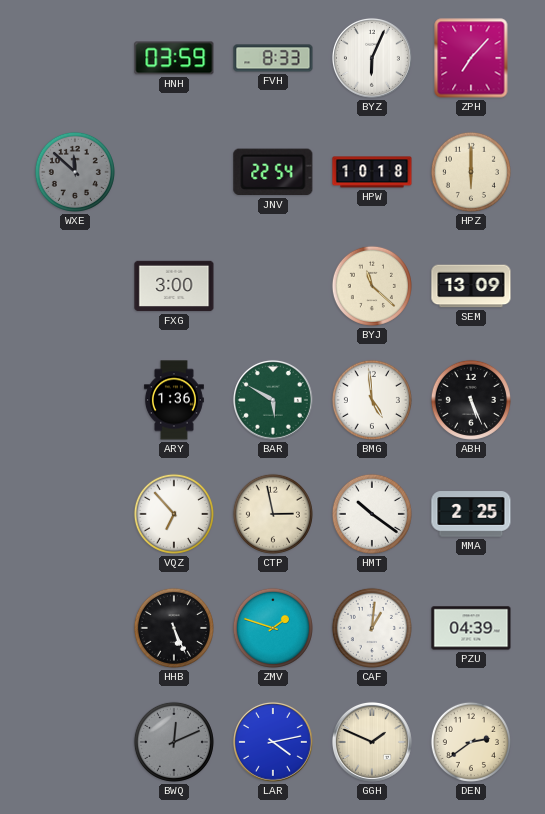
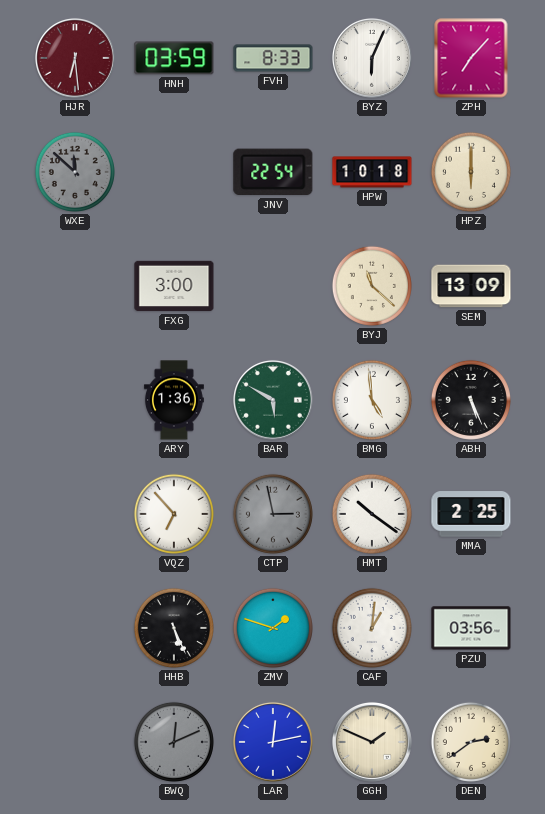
HJR: none -> 6:29
CTP dial: cream -> grey
PZU: 04:39 -> 03:56
LAR: 4:13 -> 12:13
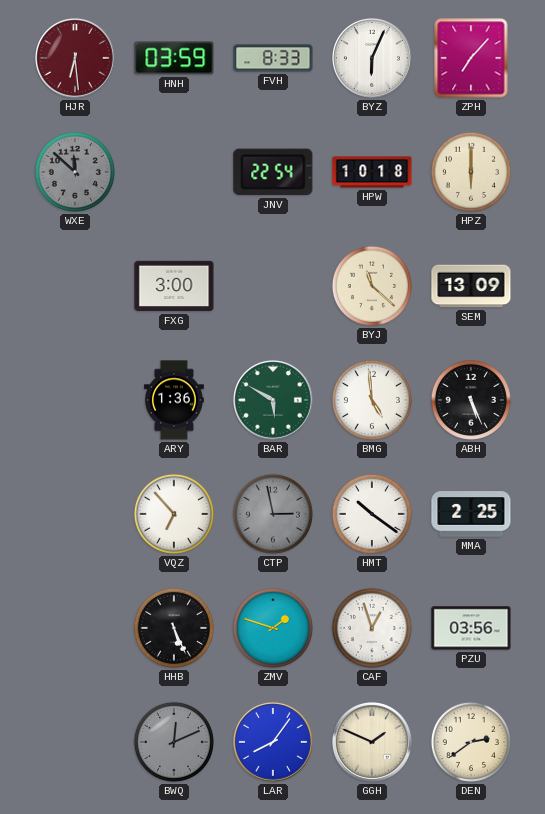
CAF: 1:01 -> 12:57
LAR: 12:13 -> 8:06
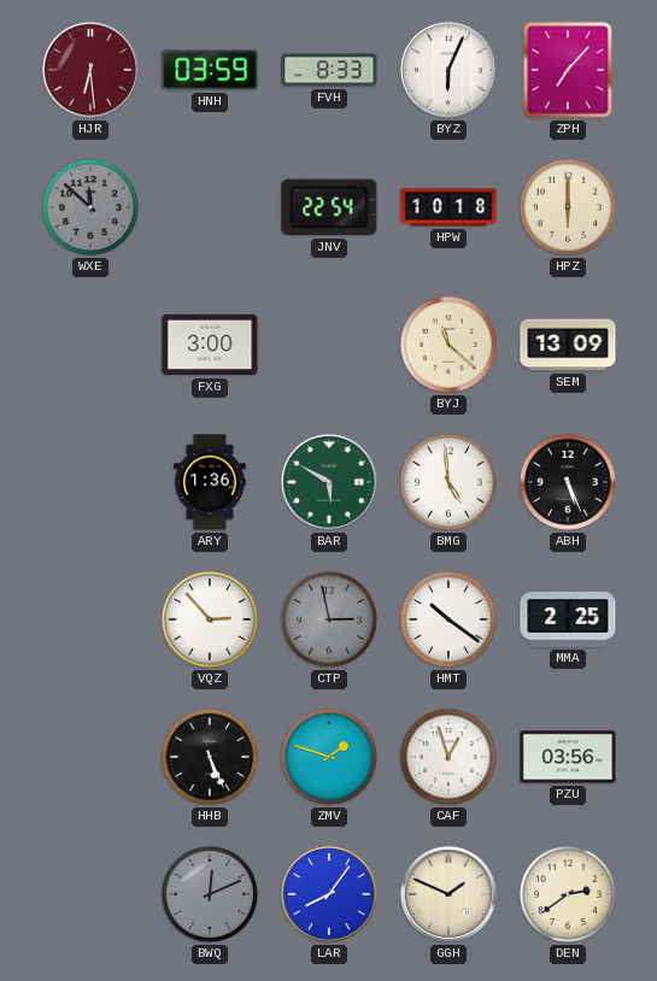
VQZ: 6:53 -> 2:53
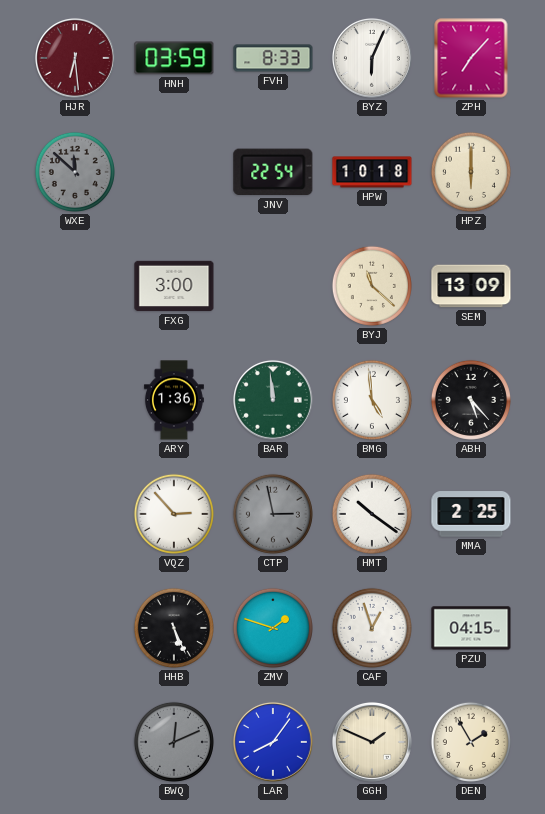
BAR: 5:50 -> 11:59
ABH: 5:26 -> 5:23
PZU: 03:56 -> 04:15
DEN: 2:39 -> 1:55
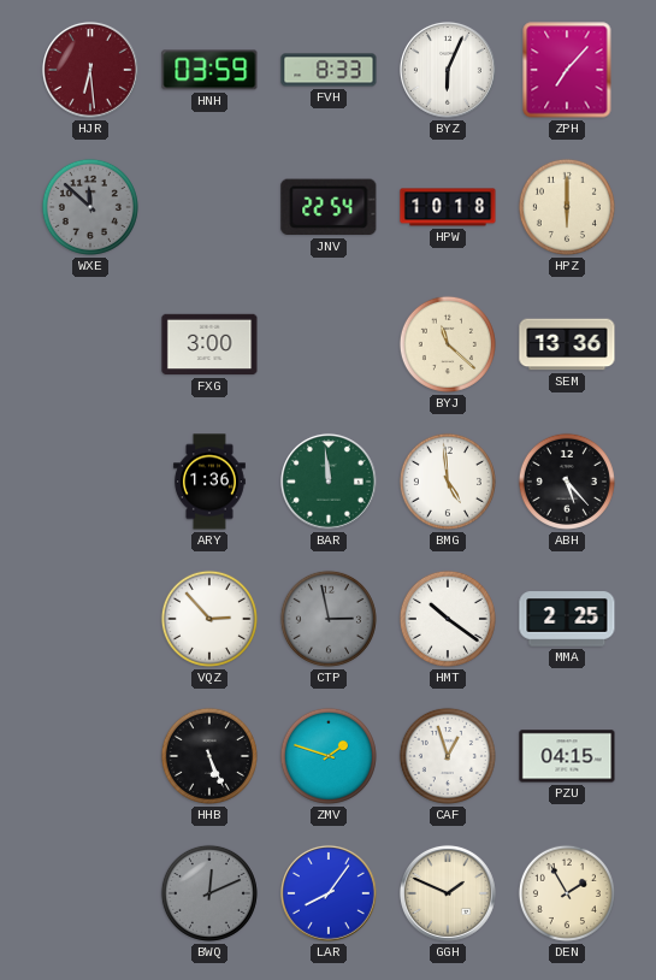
SEM: 13:09 -> 13:36
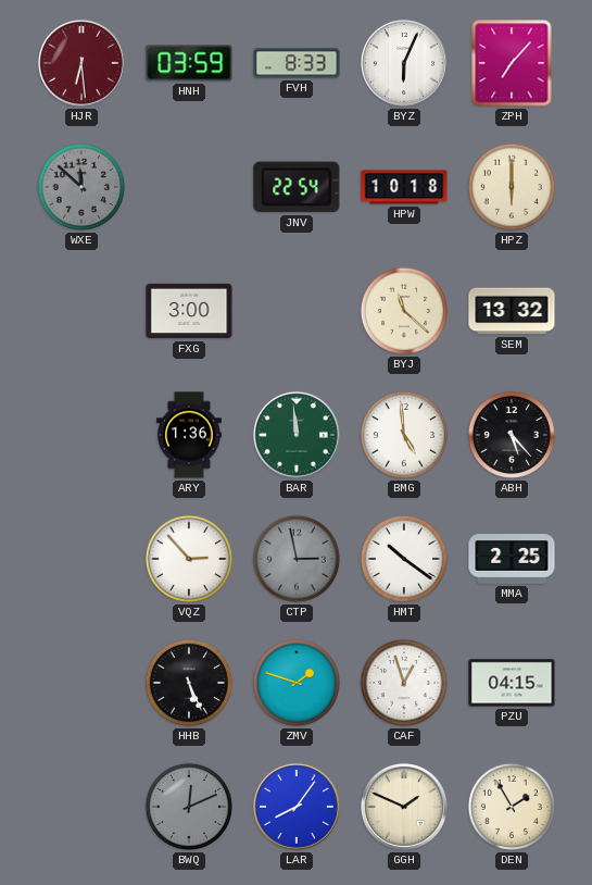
SEM: 13:36 -> 13:32
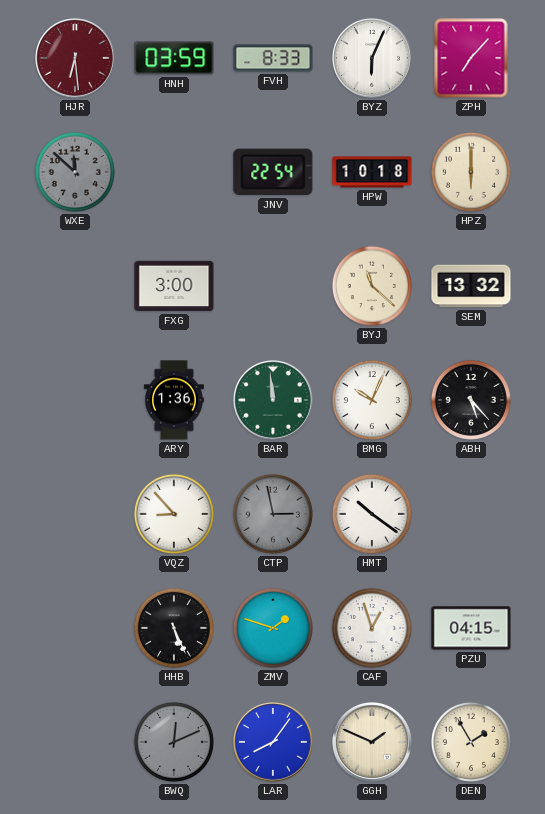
BMG: 4:59 -> 10:04
VQZ: 2:53 -> 8:53
MMA: 2:25 -> none
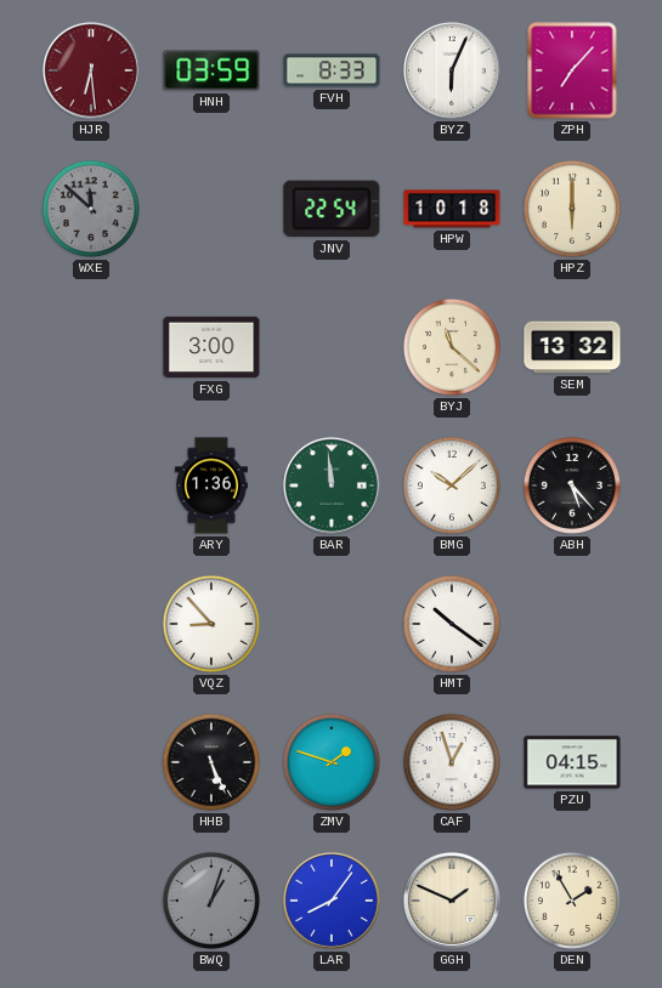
BMG: 10:04 -> 10:08
CTP: 2:58 -> none
BWQ: 12:11 -> 1:03
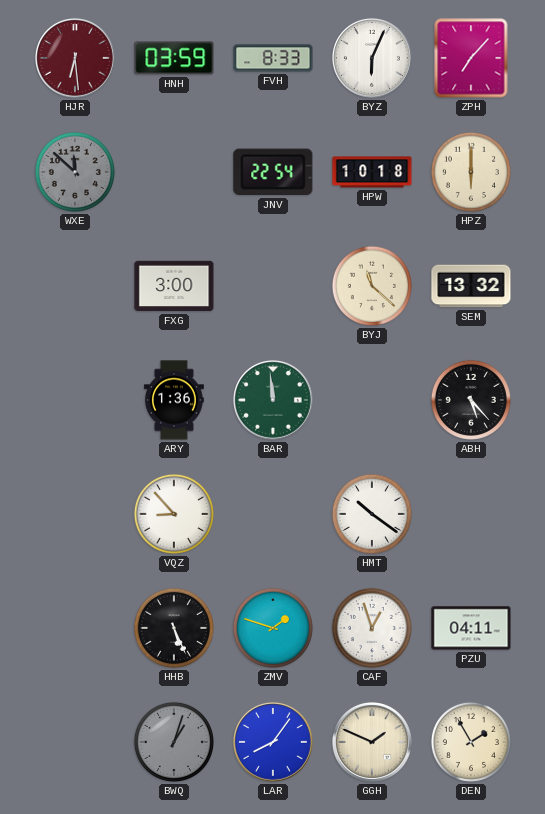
BMG: 10:08 -> none
PZU: 04:15 -> 04:11
